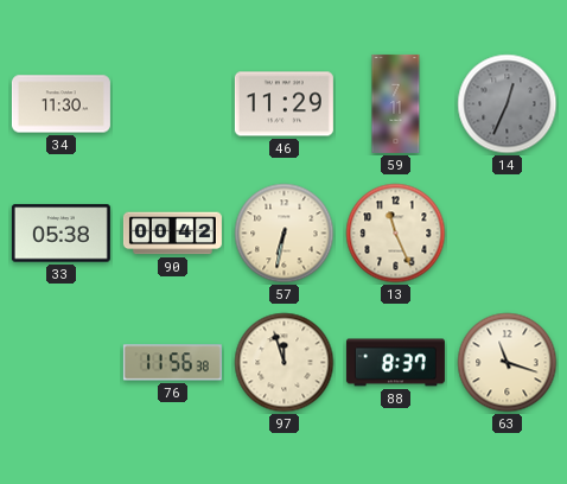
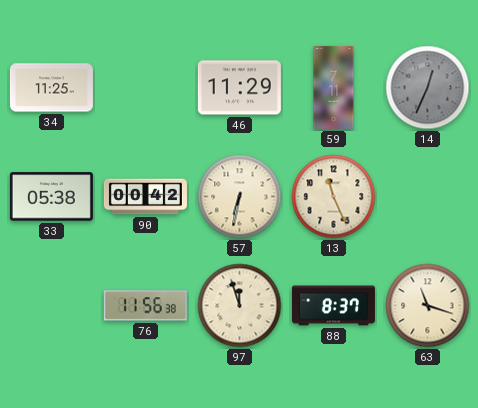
34: 11:30 -> 11:25
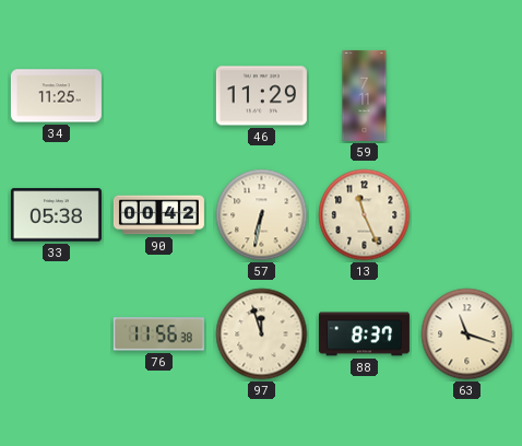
14: 12:34 -> none
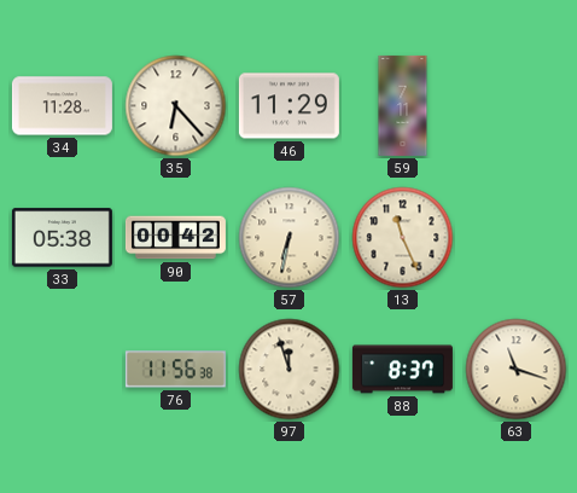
34: 11:25 -> 11:28
35: none -> 6:23
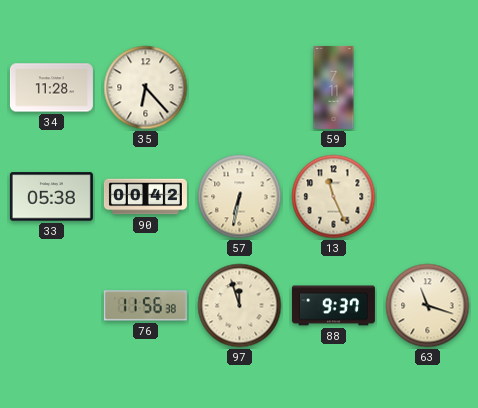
46: 11:29 -> none
88: 8:37 -> 9:37
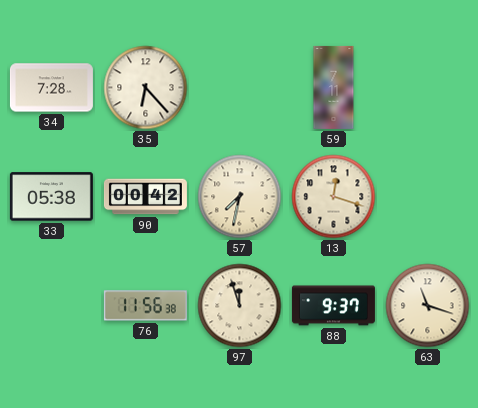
34: 11:28 -> 7:28
57: 6:32 -> 7:32
13: 11:26 -> 12:18
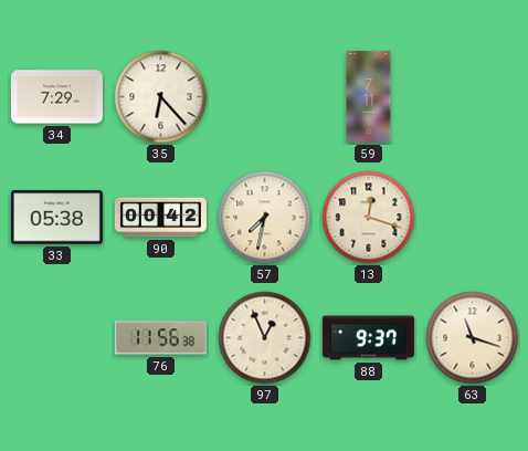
34: 7:28 -> 7:29
97: 11:57 -> 12:56
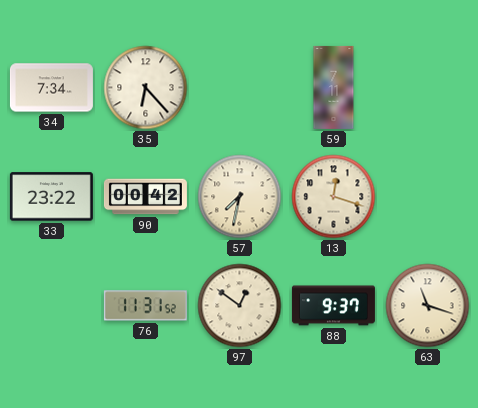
34: 7:29 -> 7:34
33: 05:38 -> 23:22
76: 11:56 -> 11:31
97: 12:56 -> 12:51
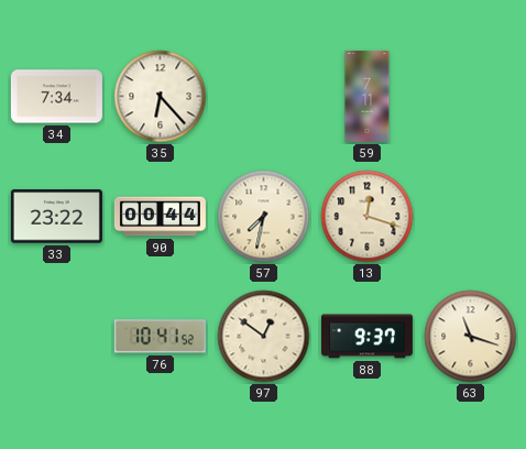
90: 00:42 -> 00:44
76: 11:31 -> 10:41
